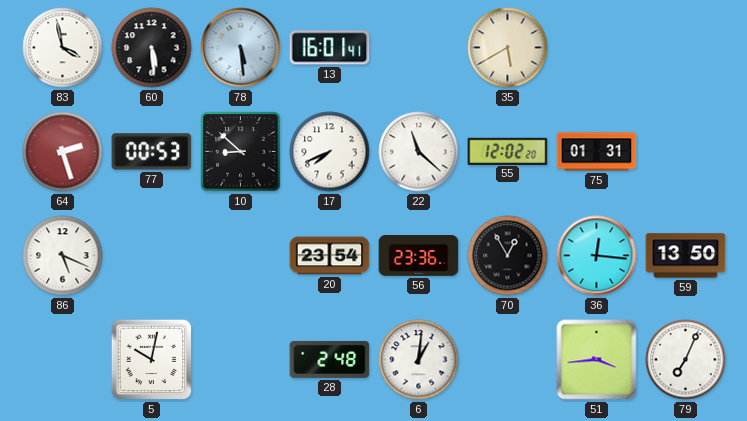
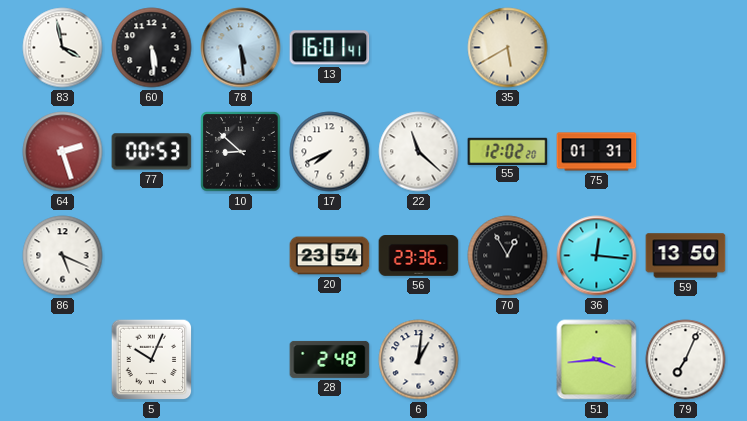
5: 10:02 -> 10:04
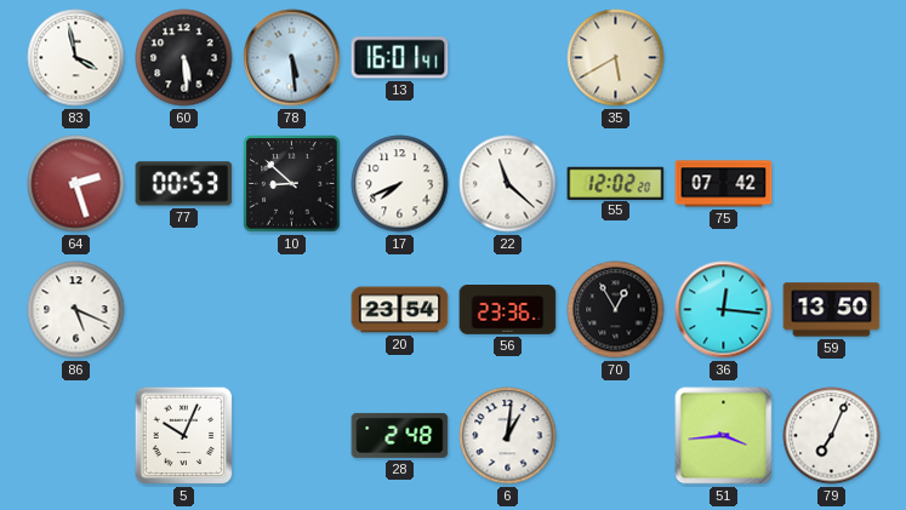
75: 01:31 -> 07:42
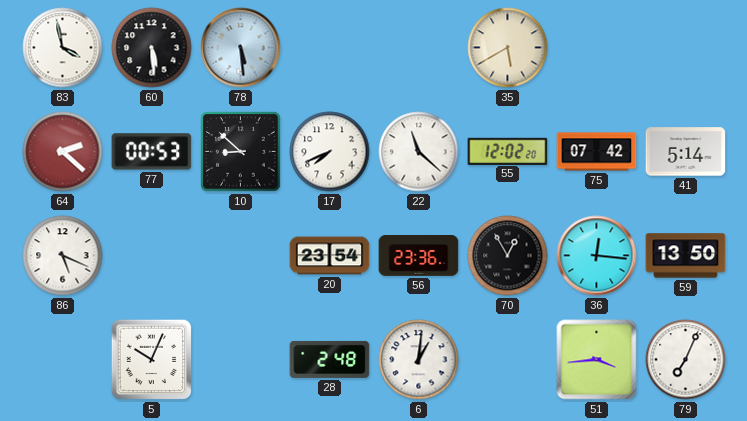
13: 16:01 -> none
64: 2:27 -> 2:22
41: none -> 5:14
